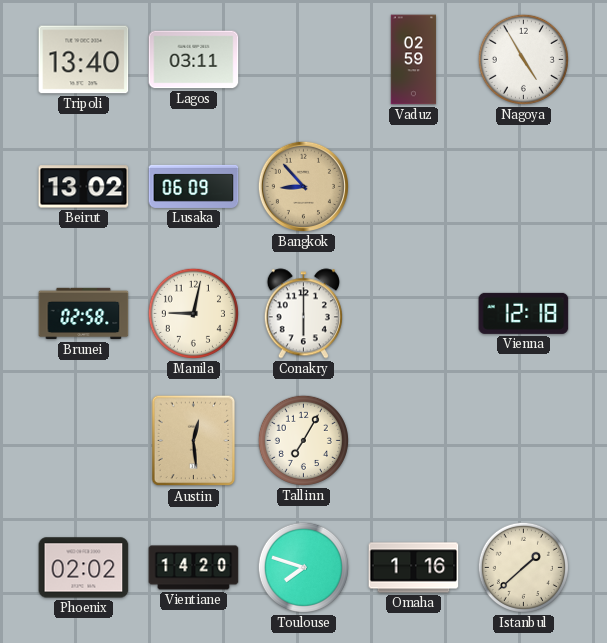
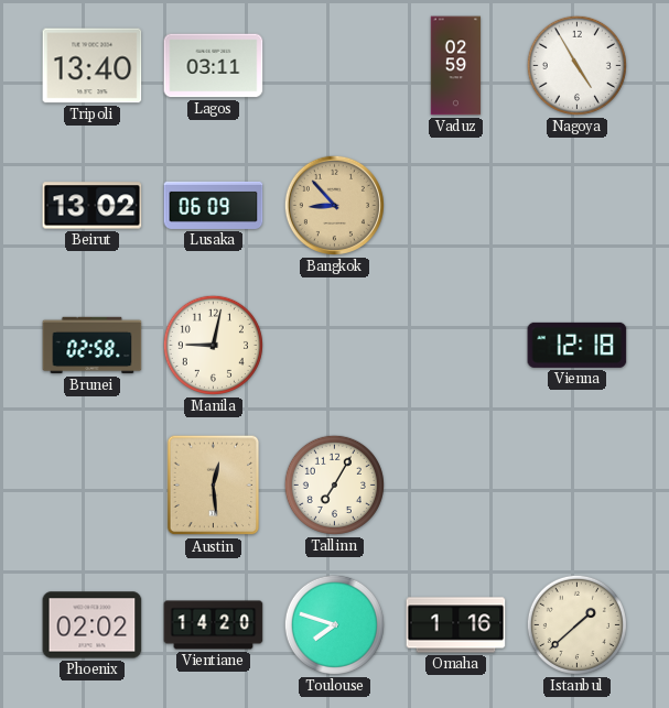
Conakry: 6:00 -> none
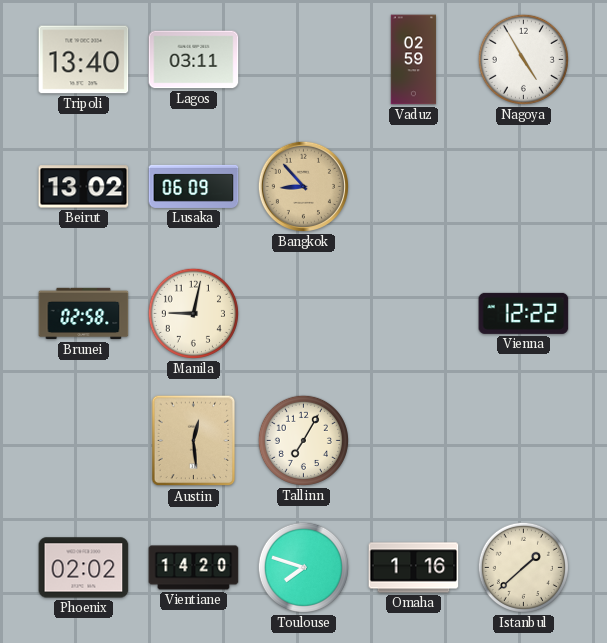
Vienna: 12:18 -> 12:22
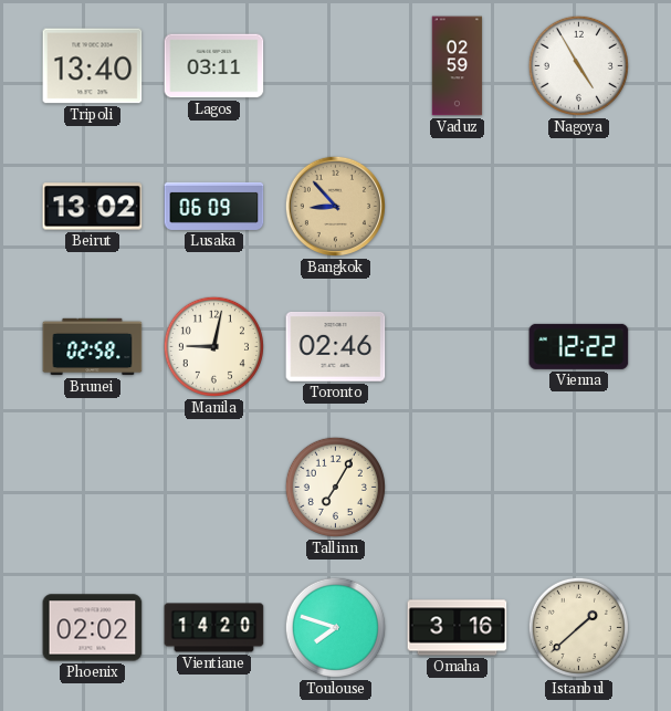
Toronto: none -> 02:46
Austin: 12:29 -> none
Omaha: 1:16 -> 3:16
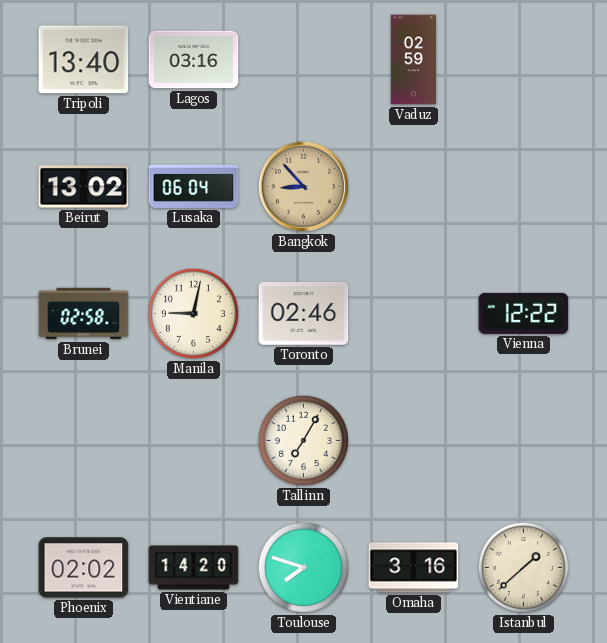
Lagos: 03:11 -> 03:16
Nagoya: 4:55 -> none
Lusaka: 06:09 -> 06:04
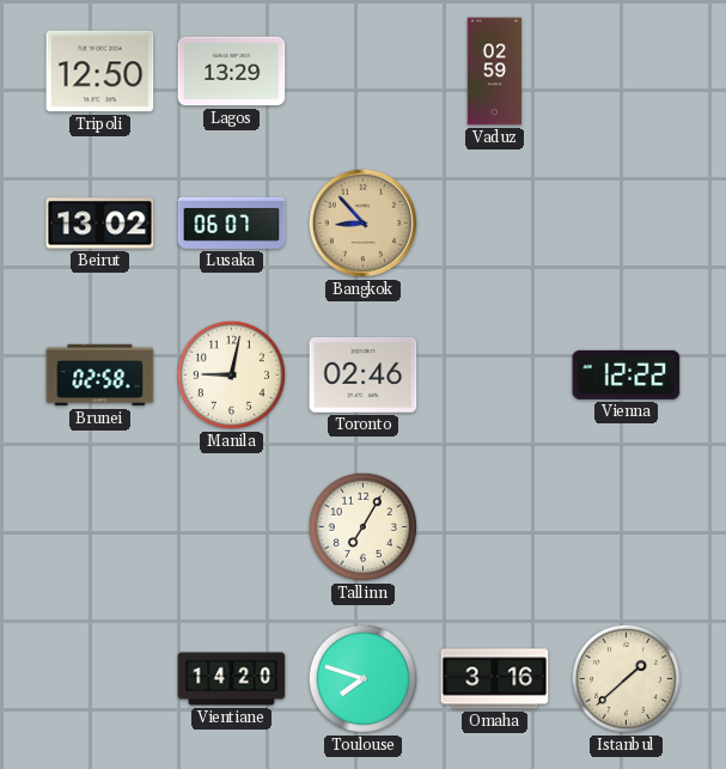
Tripoli: 13:40 -> 12:50
Lagos: 03:16 -> 13:29
Lusaka: 06:04 -> 06:07
Phoenix: 02:02 -> none
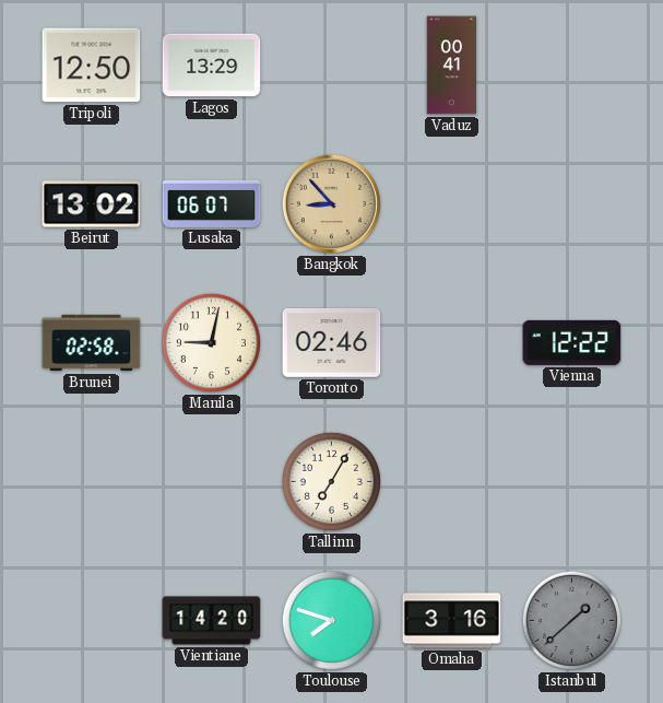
Vaduz: 02:59 -> 00:41
Istanbul dial: cream -> grey
